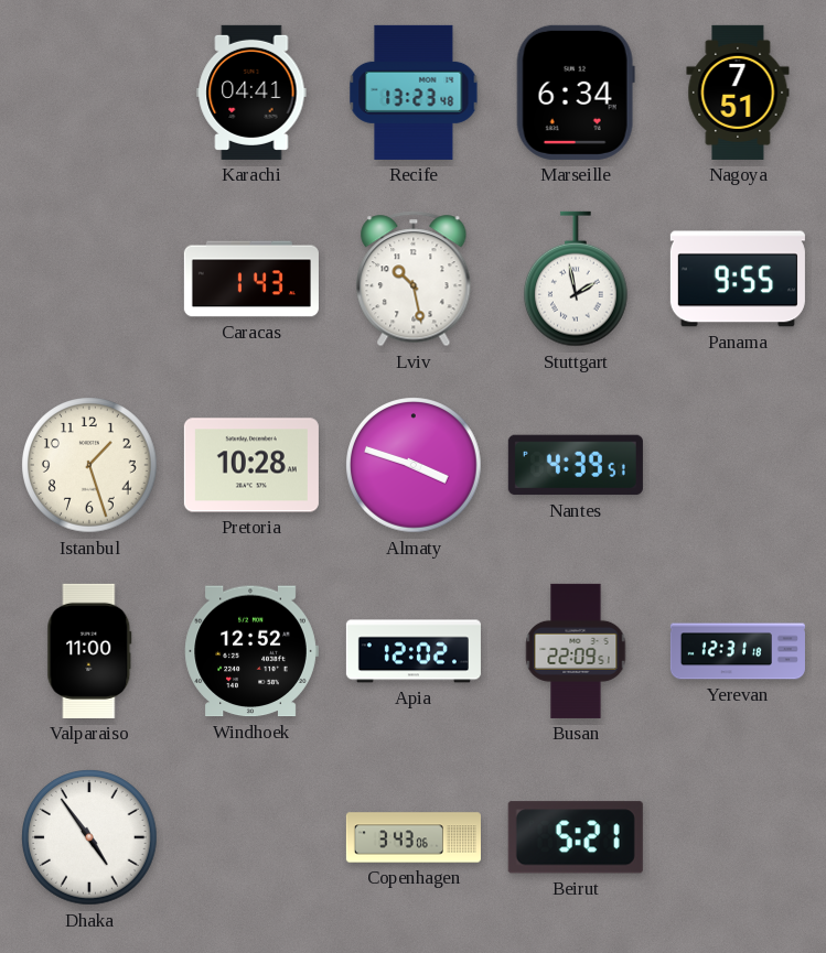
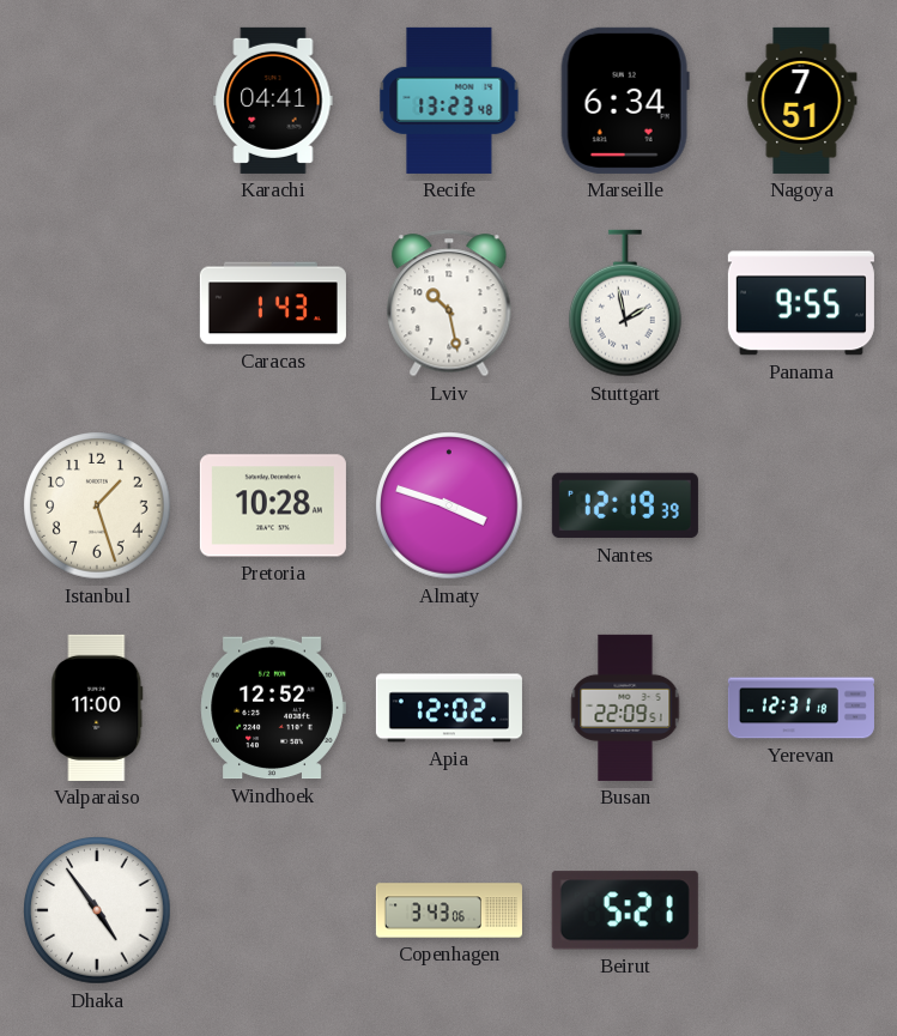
Nantes: 4:39 -> 12:19
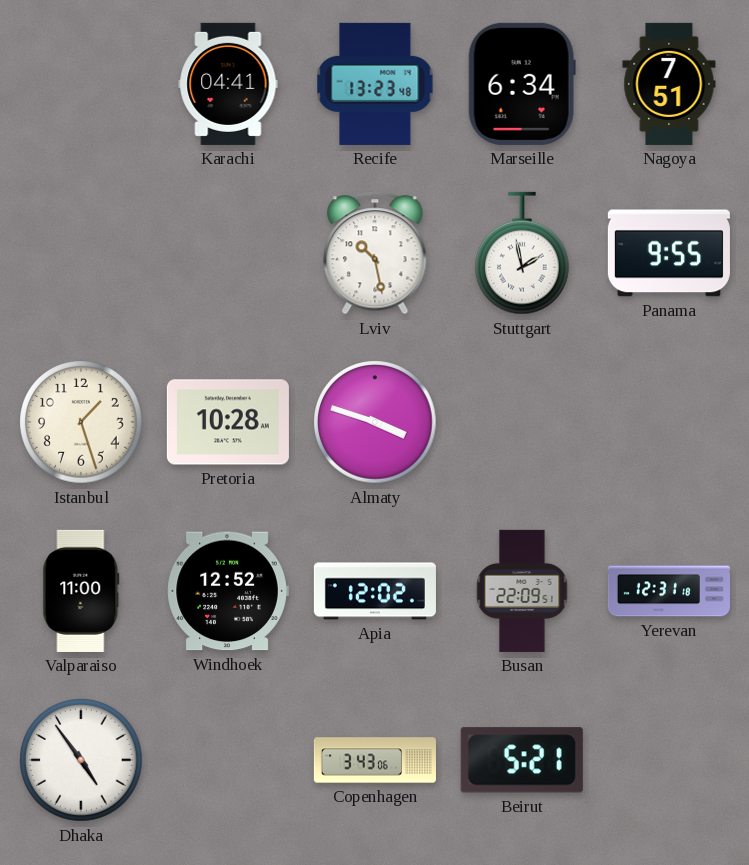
Caracas: 1:43 -> none
Nantes: 12:19 -> none
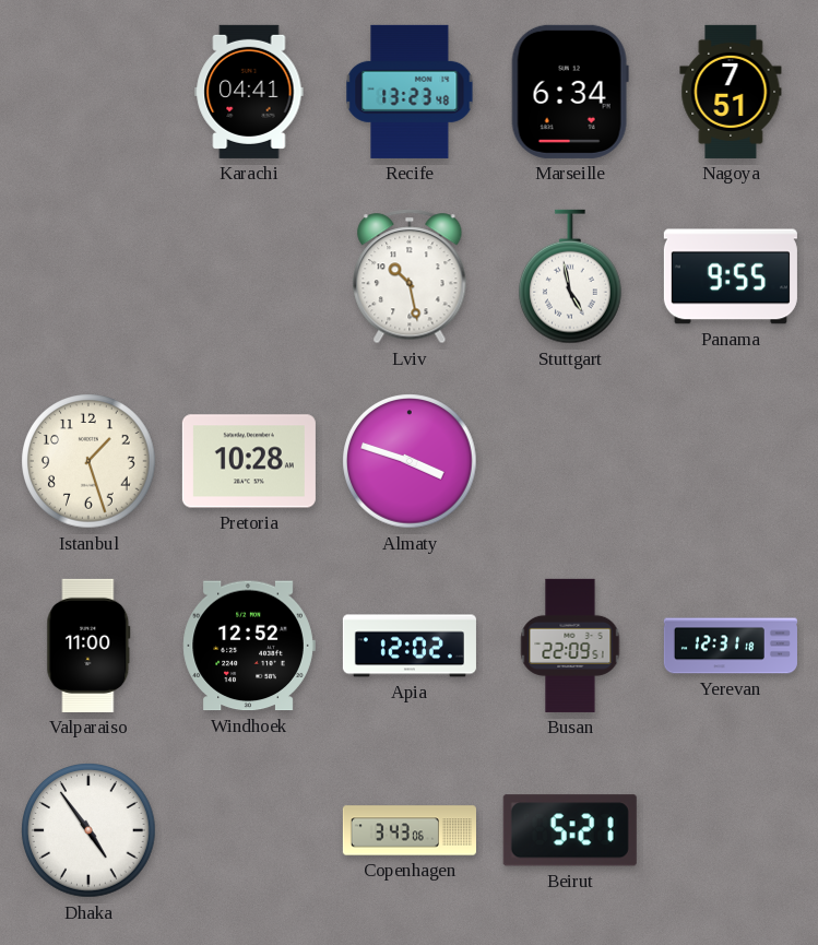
Stuttgart: 1:58 -> 4:58
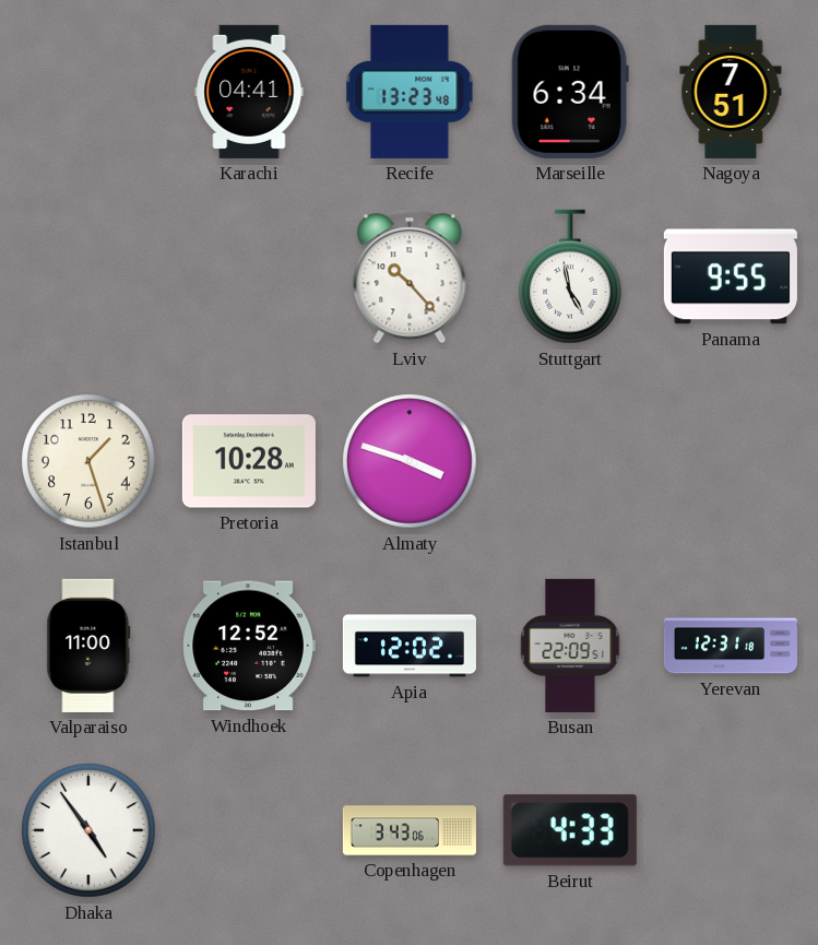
Lviv: 10:28 -> 10:23
Beirut: 5:21 -> 4:33
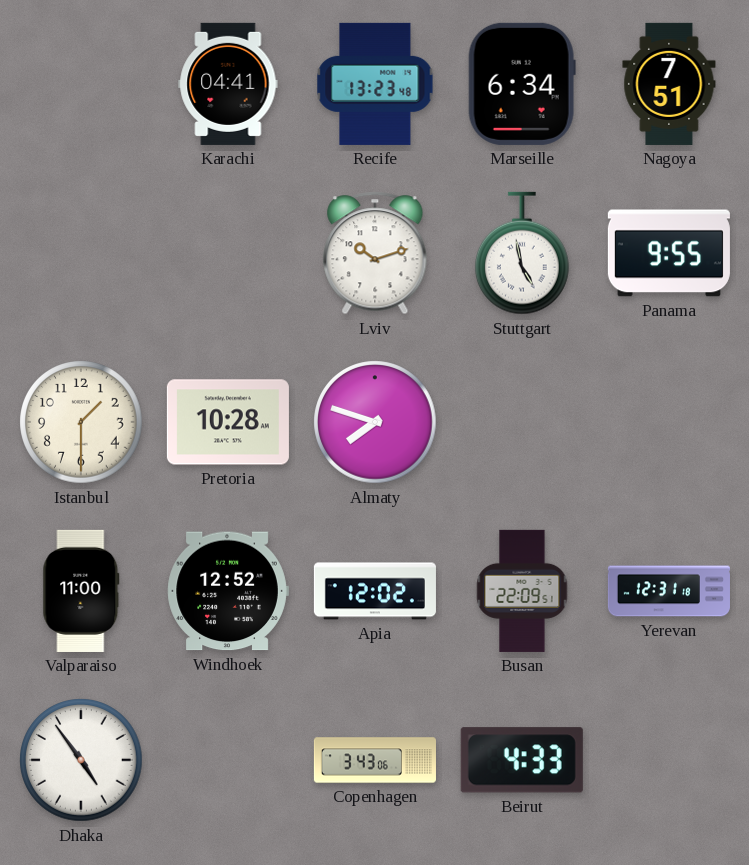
Lviv: 10:23 -> 10:12
Istanbul: 1:27 -> 1:30
Almaty: 3:48 -> 7:48
